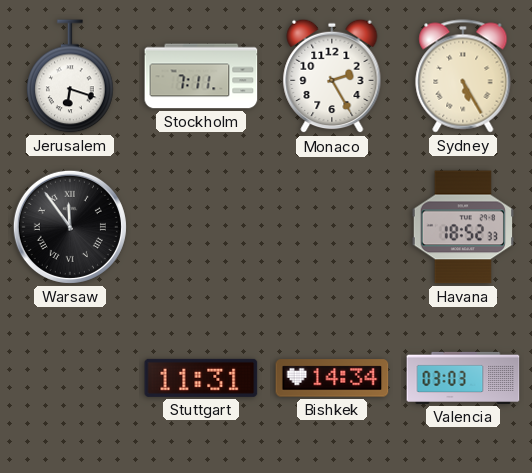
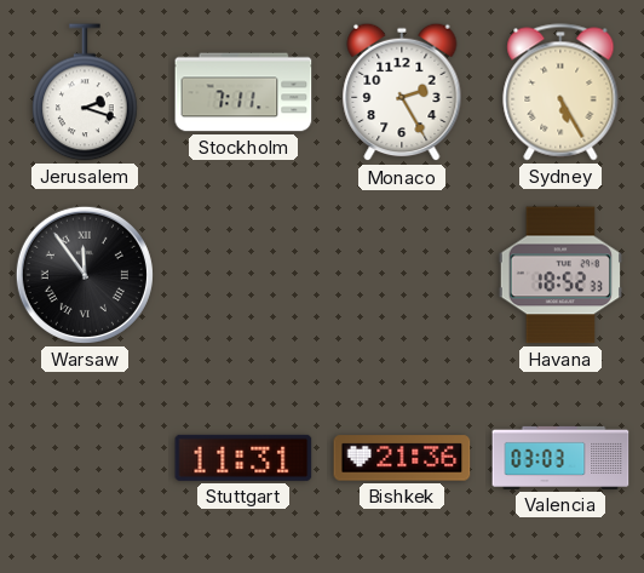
Jerusalem: 6:18 -> 2:18
Bishkek: 14:34 -> 21:36
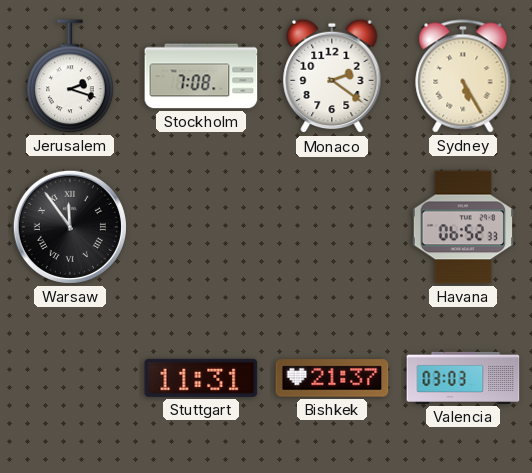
Stockholm: 7:11 -> 7:08
Monaco: 2:25 -> 2:21
Havana: 18:52 -> 06:52
Bishkek: 21:36 -> 21:37
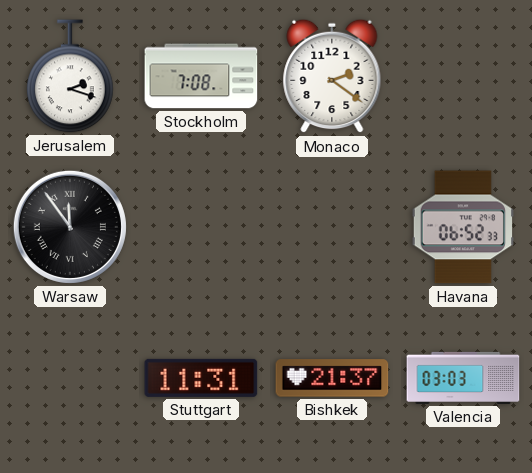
Sydney: 5:25 -> none
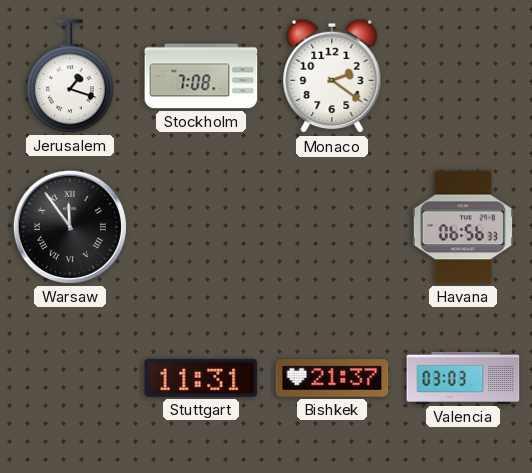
Jerusalem: 2:18 -> 1:18
Havana: 06:52 -> 06:56
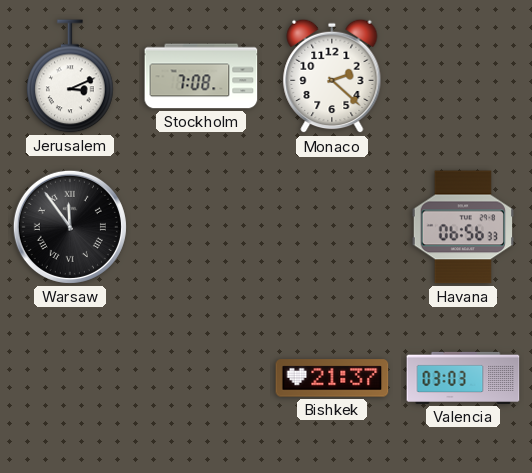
Jerusalem: 1:18 -> 3:11
Monaco: 2:21 -> 2:22
Stuttgart: 11:31 -> none
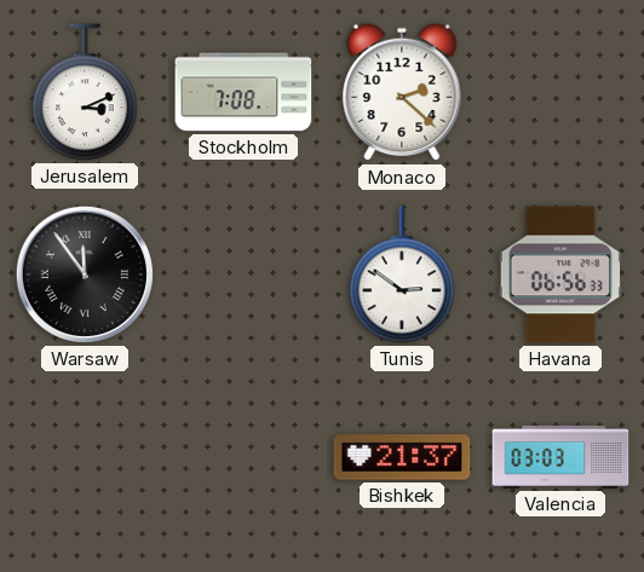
Tunis: none -> 2:51
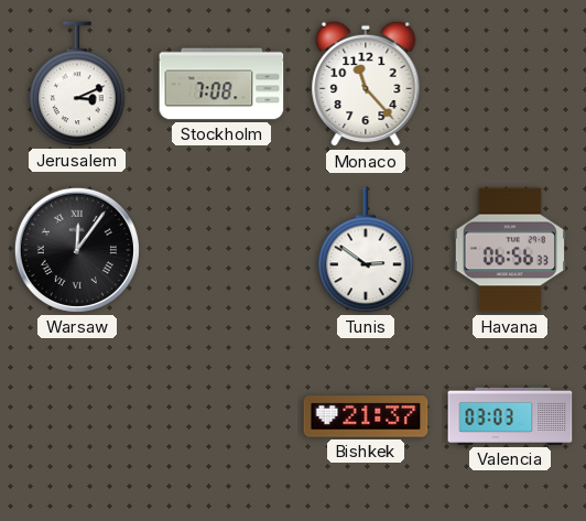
Monaco: 2:22 -> 11:23
Warsaw: 11:54 -> 12:06
